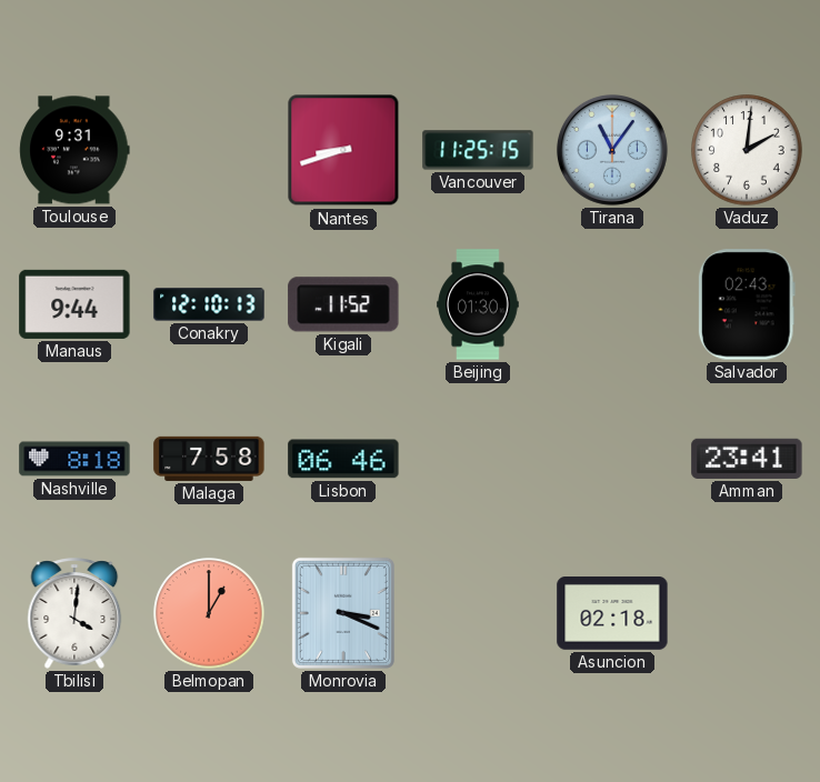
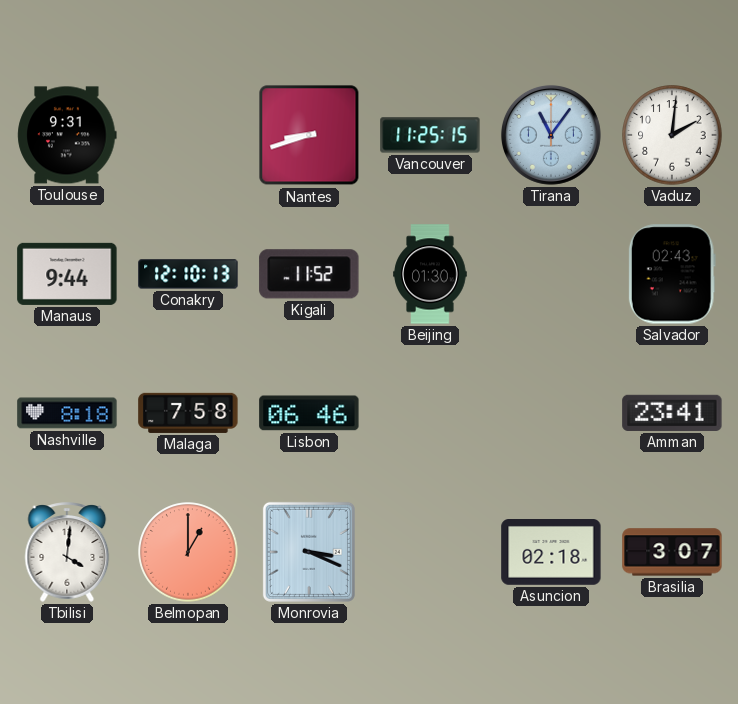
Brasilia: none -> 3:07
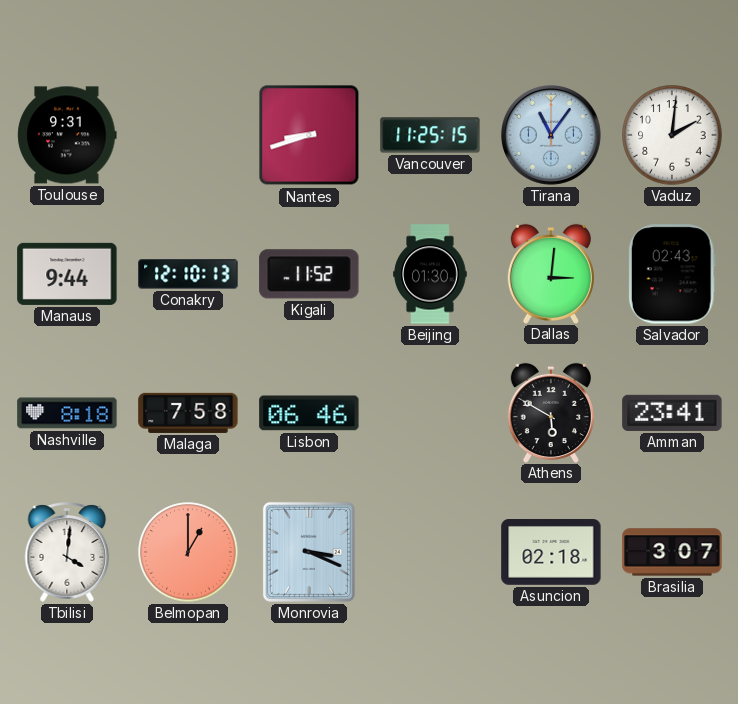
Dallas: none -> 3:01
Athens: none -> 5:50
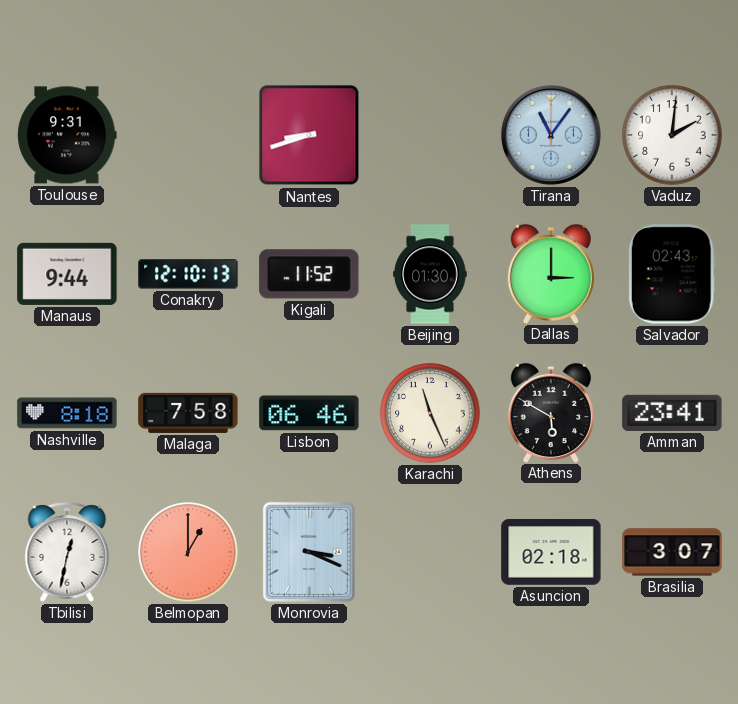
Vancouver: 11:25 -> none
Dallas: 3:01 -> 3:00
Karachi: none -> 11:26
Tbilisi: 4:01 -> 12:32
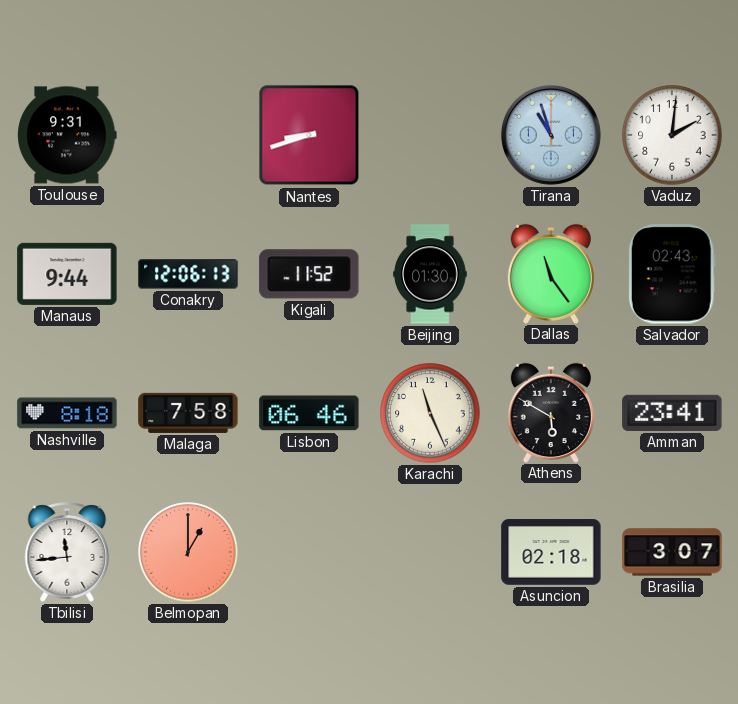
Tirana: 11:06 -> 10:57
Conakry: 12:10 -> 12:06
Dallas: 3:00 -> 11:24
Tbilisi: 12:32 -> 11:44
Monrovia: 3:19 -> none
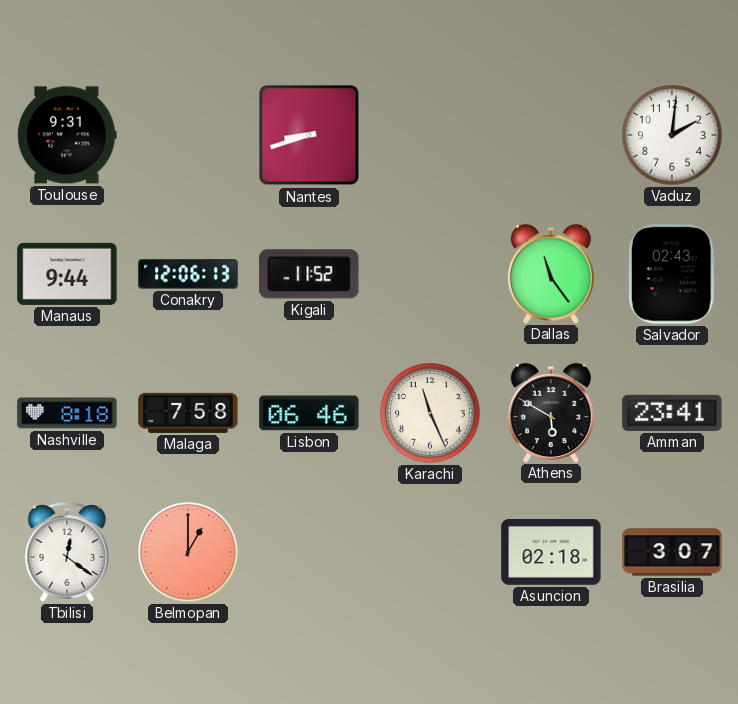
Tirana: 10:57 -> none
Beijing: 01:30 -> none
Tbilisi: 11:44 -> 12:21
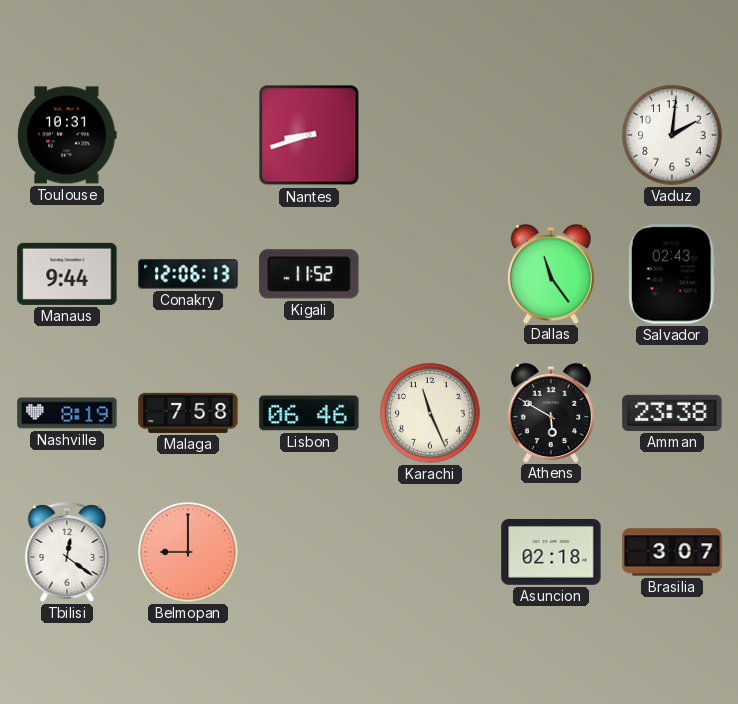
Toulouse: 9:31 -> 10:31
Nashville: 8:18 -> 8:19
Amman: 23:41 -> 23:38
Belmopan: 1:00 -> 9:00
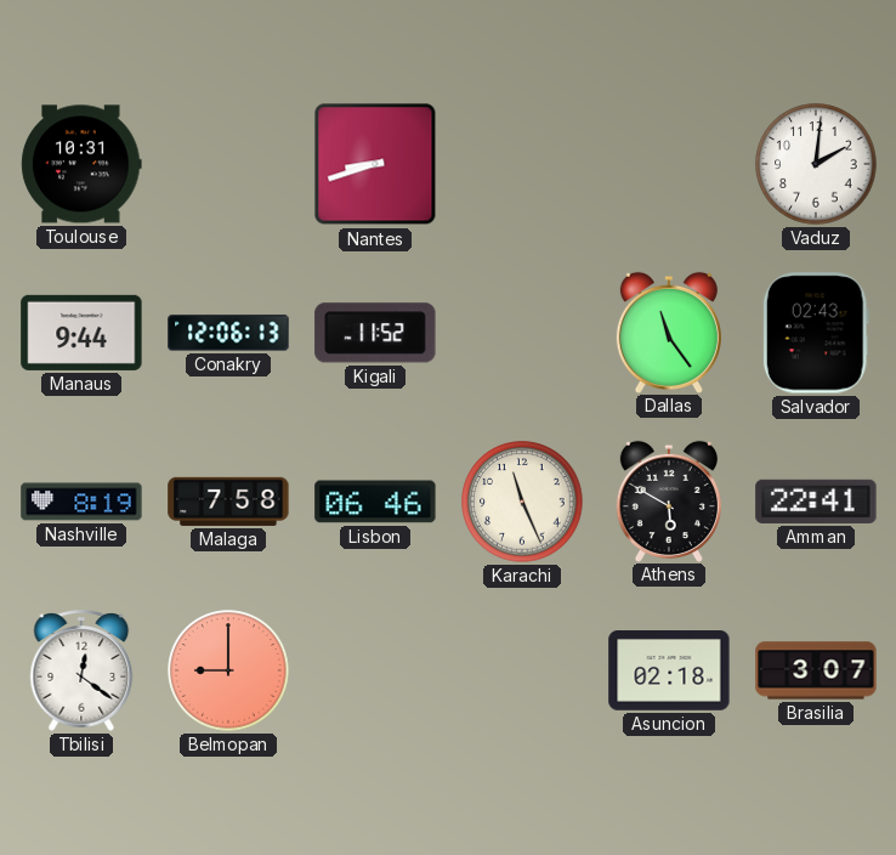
Amman: 23:38 -> 22:41
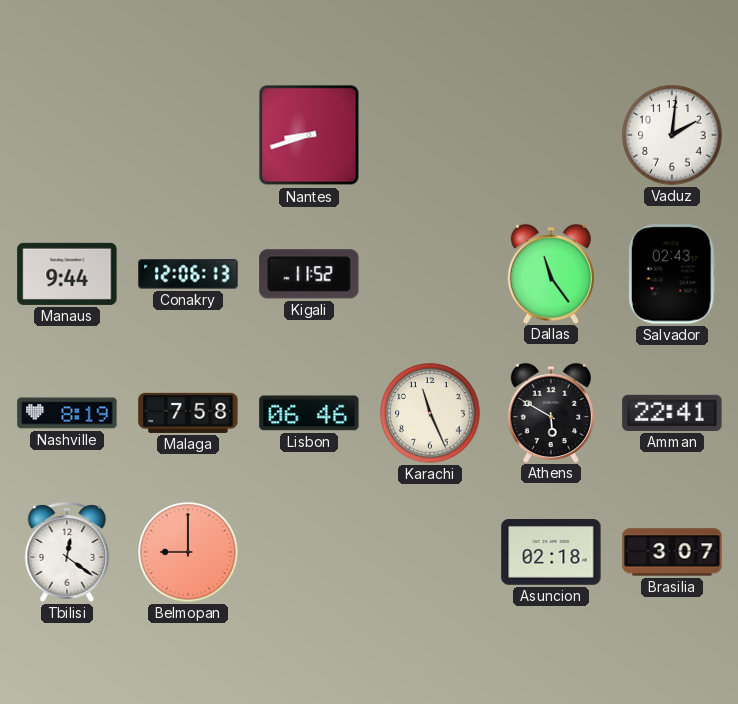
Toulouse: 10:31 -> none
